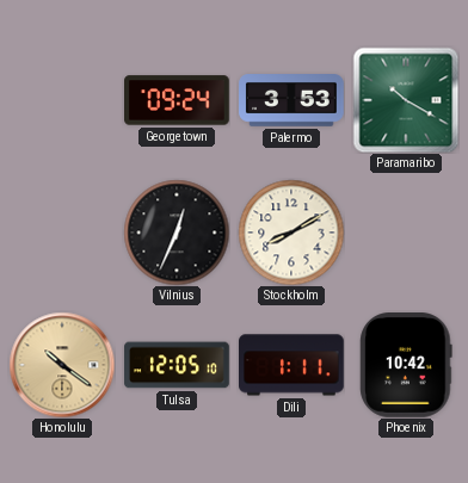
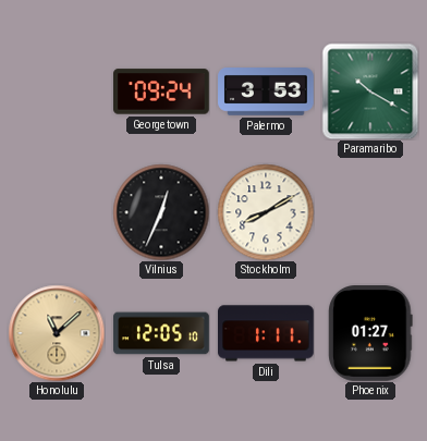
Honolulu: 10:21 -> 11:08
Phoenix: 10:42 -> 01:27
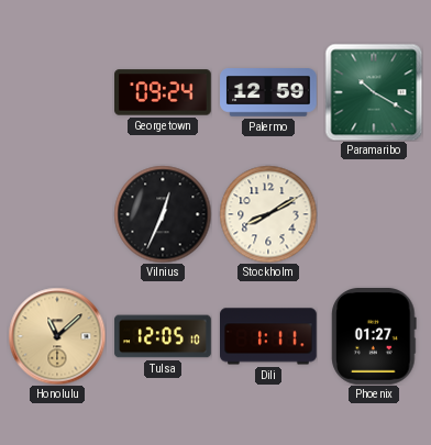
Palermo: 3:53 -> 12:59
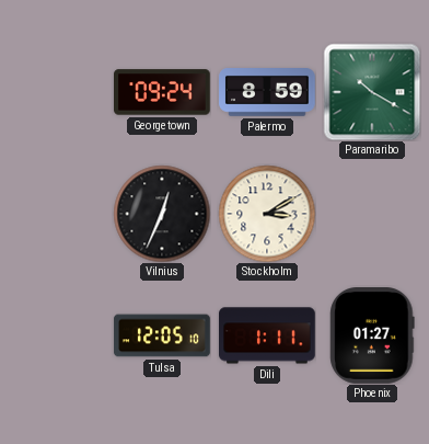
Palermo: 12:59 -> 8:59
Stockholm: 8:10 -> 3:10
Honolulu: 11:08 -> none
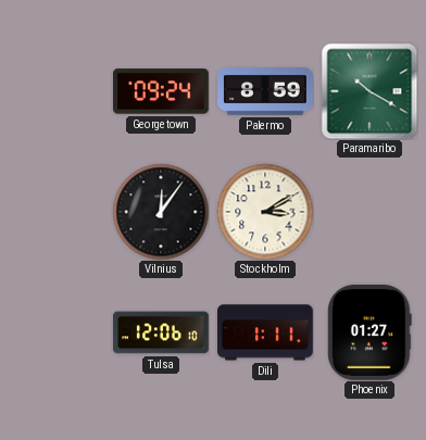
Vilnius: 12:34 -> 12:06
Tulsa: 12:05 -> 12:06
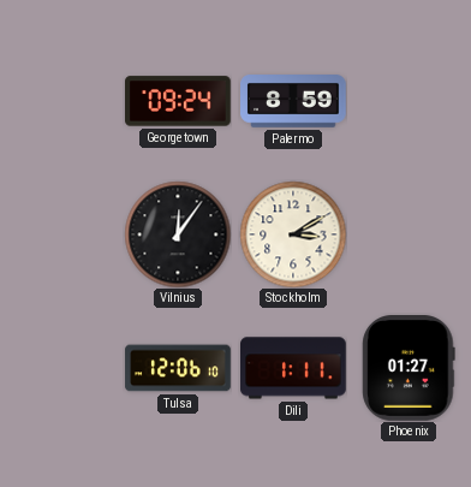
Paramaribo: 10:20 -> none
